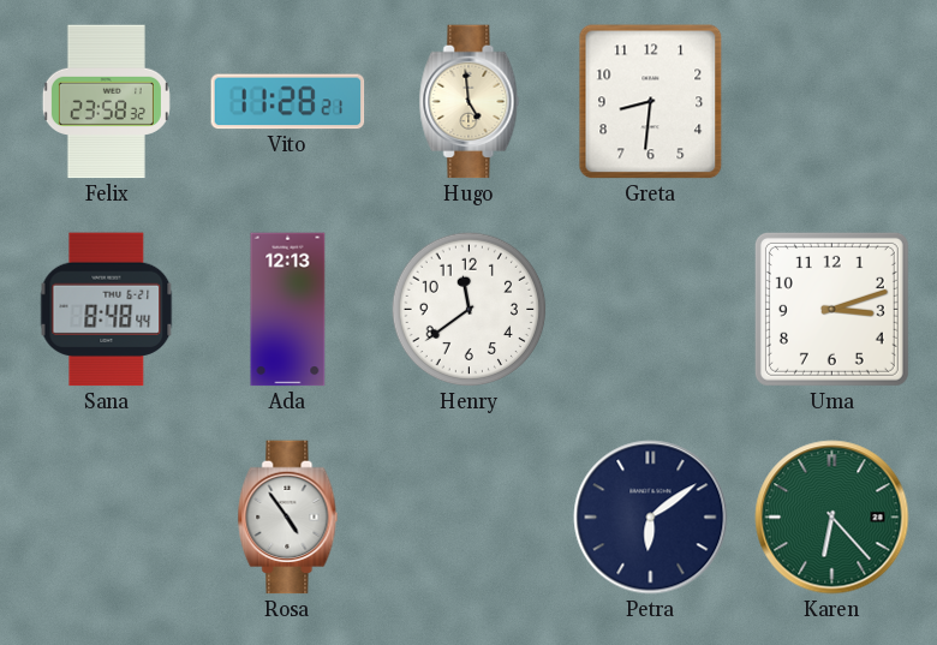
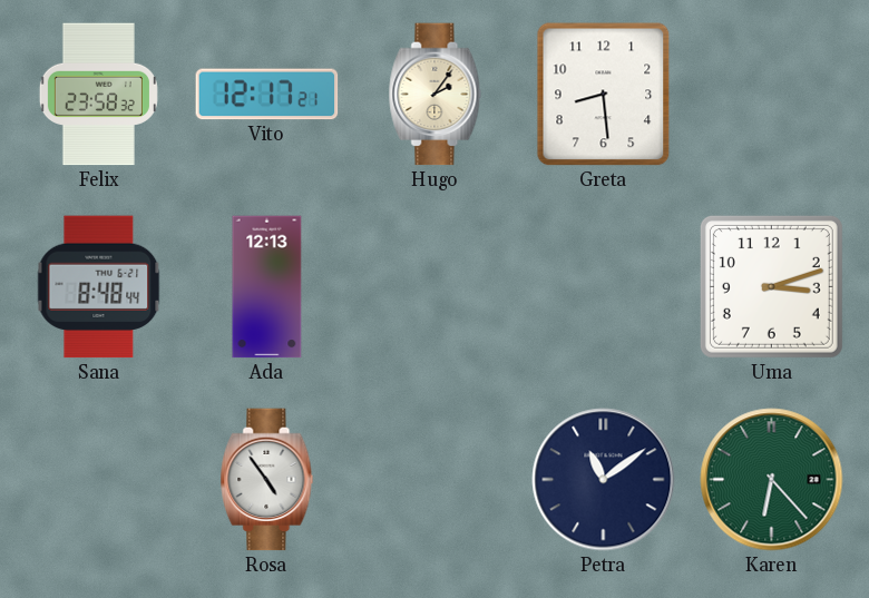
Vito: 11:28 -> 12:17
Hugo: 4:59 -> 2:06
Greta: 8:31 -> 8:29
Henry: 11:39 -> none
Petra: 6:09 -> 11:09
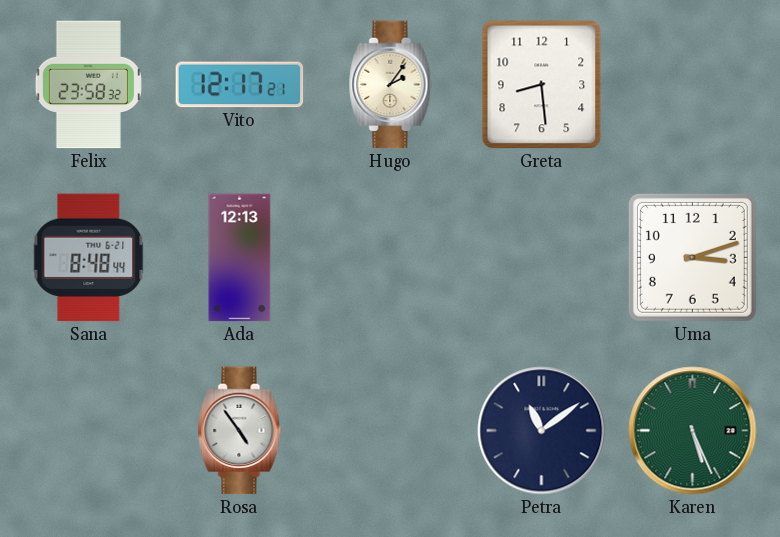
Karen: 6:23 -> 5:26
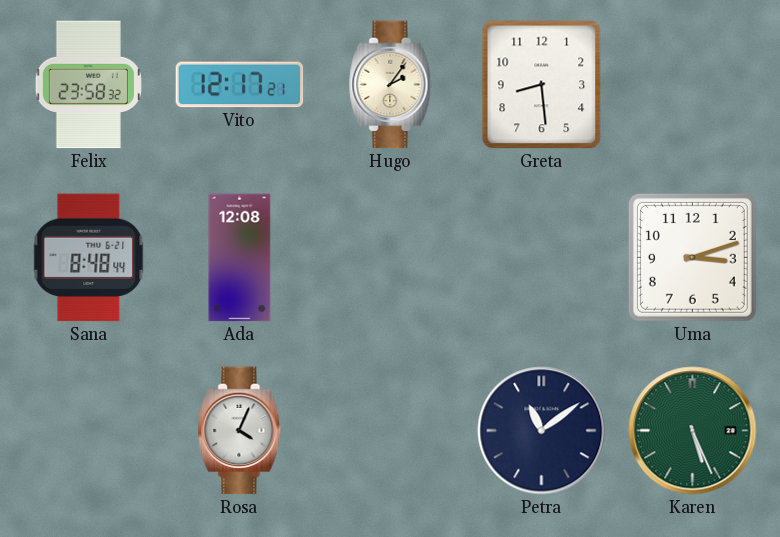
Ada: 12:13 -> 12:08
Rosa: 4:54 -> 4:04
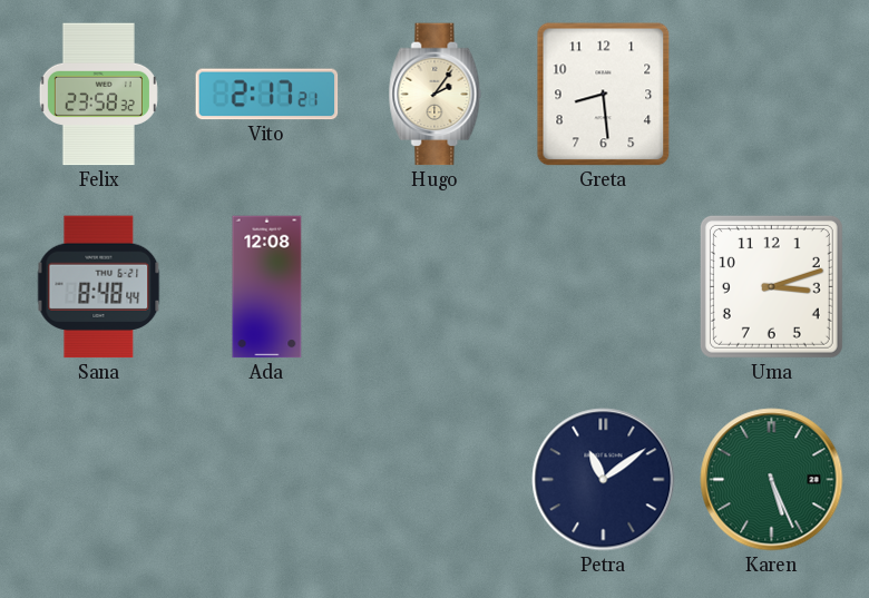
Vito: 12:17 -> 2:17
Rosa: 4:04 -> none
